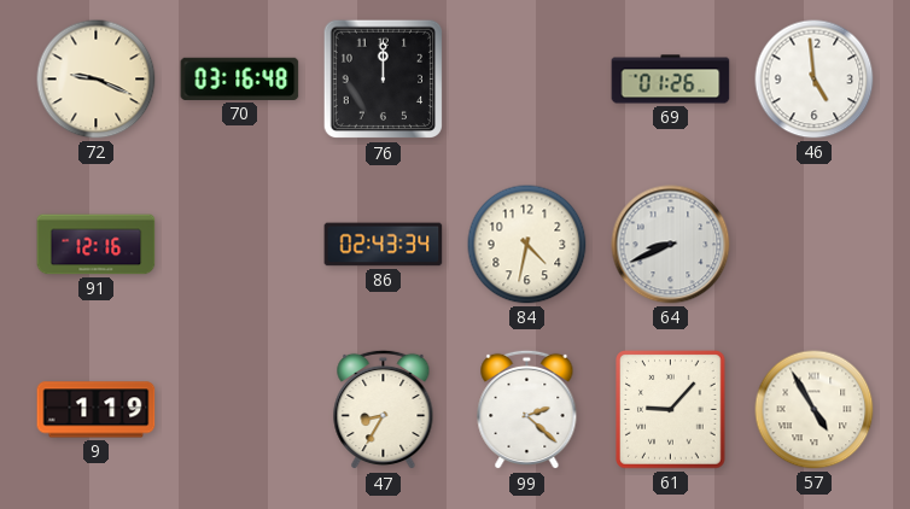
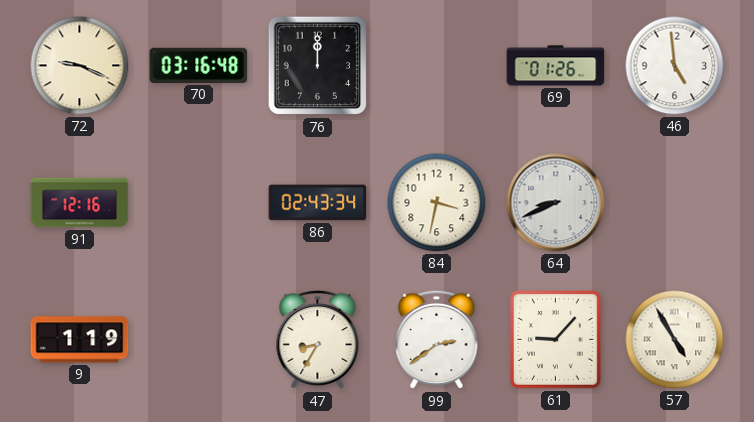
84: 4:32 -> 3:32
99: 2:22 -> 2:39
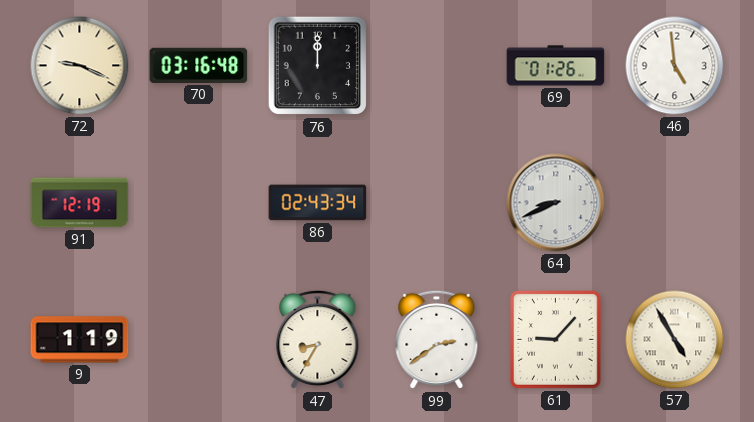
91: 12:16 -> 12:19
84: 3:32 -> none
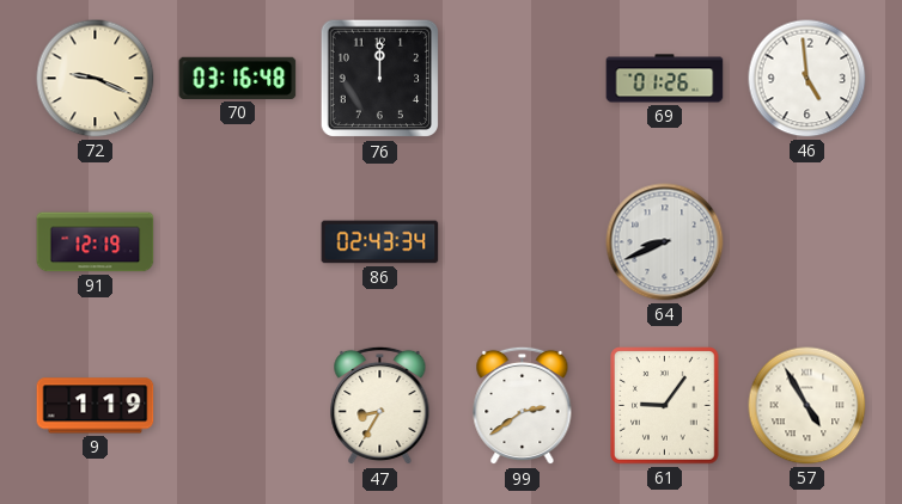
61: 9:07 -> 9:06
